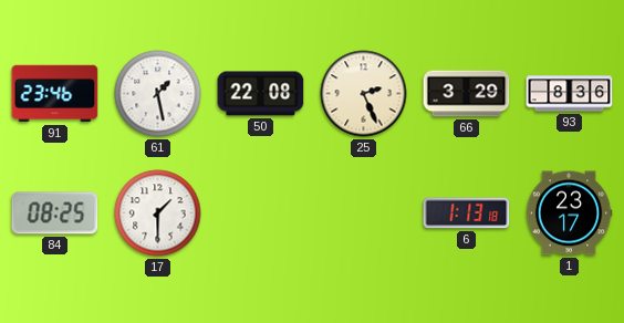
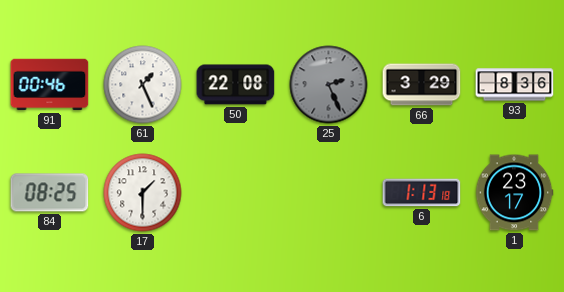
91: 23:46 -> 00:46
61: 1:28 -> 1:26
25 dial: cream -> grey
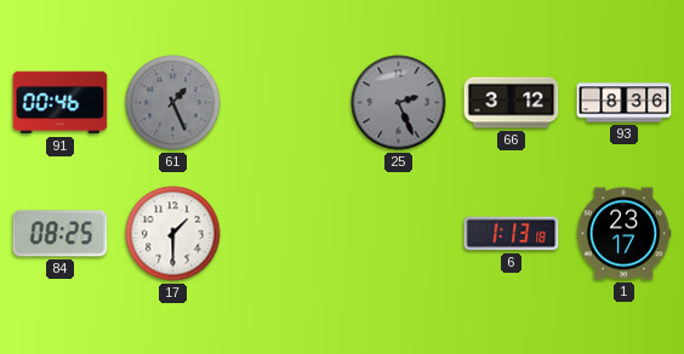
61 dial: white -> grey
50: 22:08 -> none
66: 3:29 -> 3:12
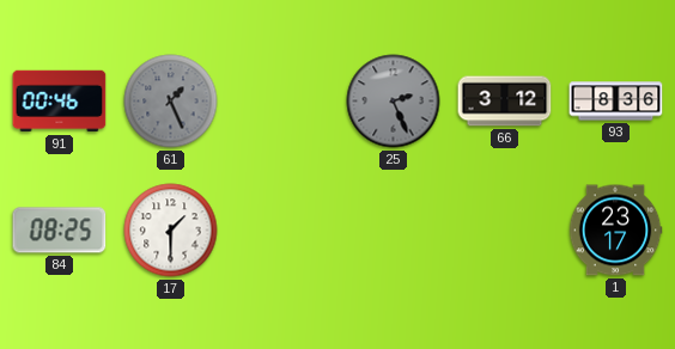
6: 1:13 -> none
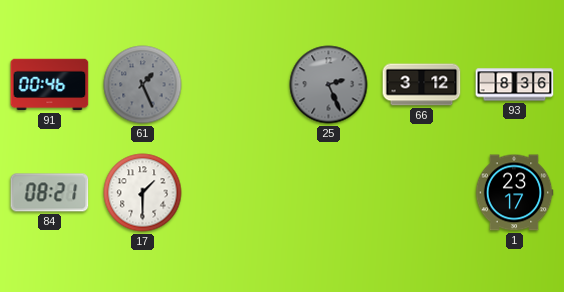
84: 08:25 -> 08:21
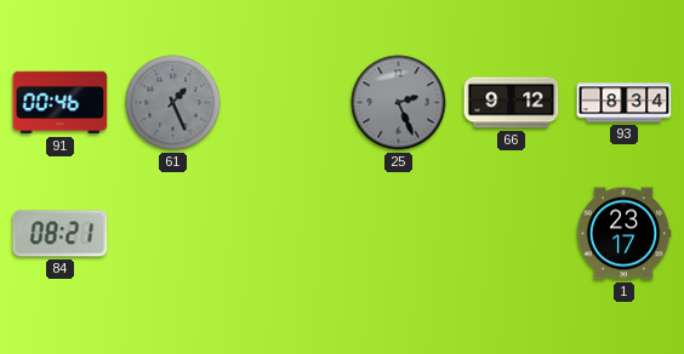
66: 3:12 -> 9:12
93: 8:36 -> 8:34
17: 1:30 -> none
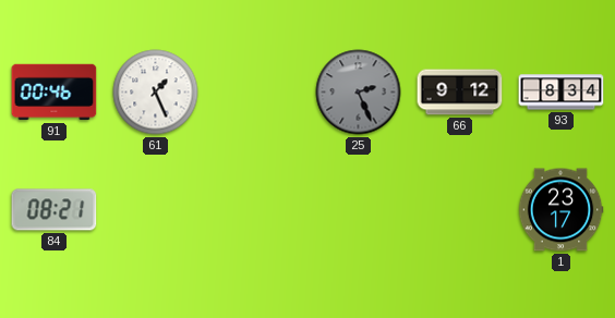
61 dial: grey -> white
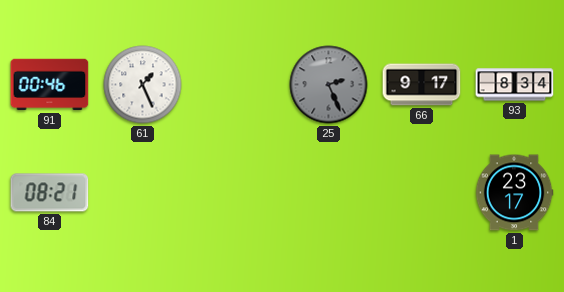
66: 9:12 -> 9:17
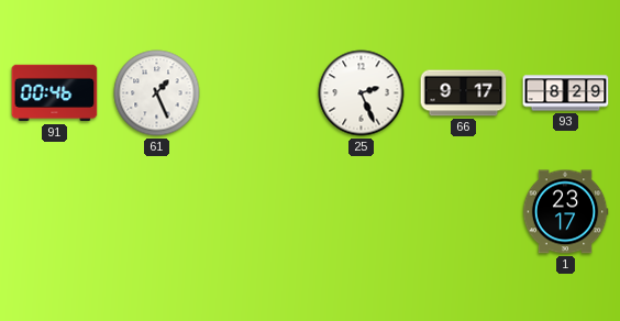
25 dial: grey -> white
93: 8:34 -> 8:29
84: 08:21 -> none
